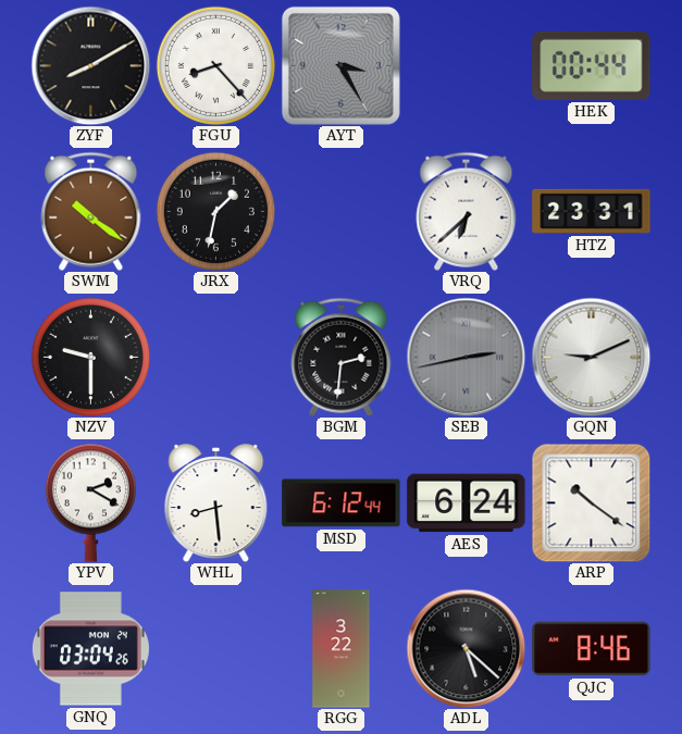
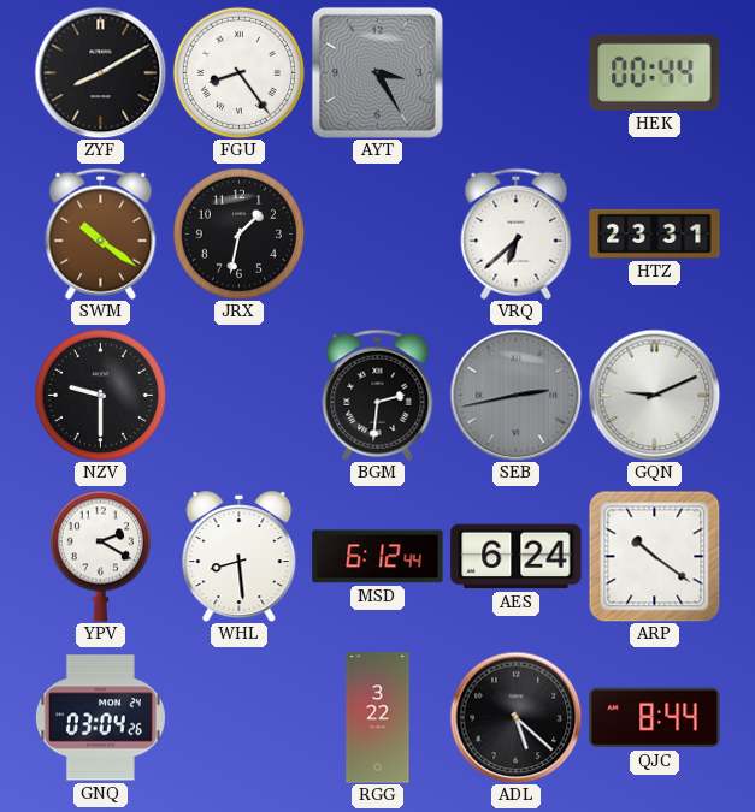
FGU: 8:23 -> 8:24
QJC: 8:46 -> 8:44
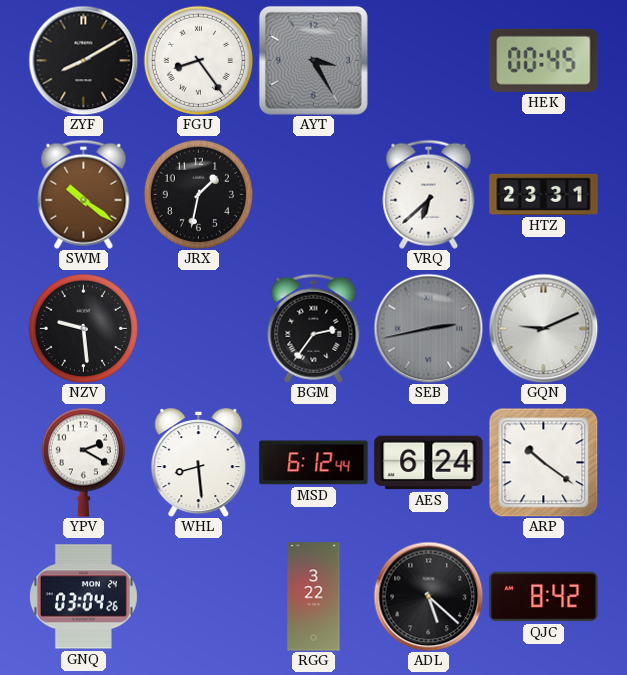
HEK: 00:44 -> 00:45
NZV: 9:30 -> 9:29
BGM: 2:31 -> 2:36
QJC: 8:44 -> 8:42
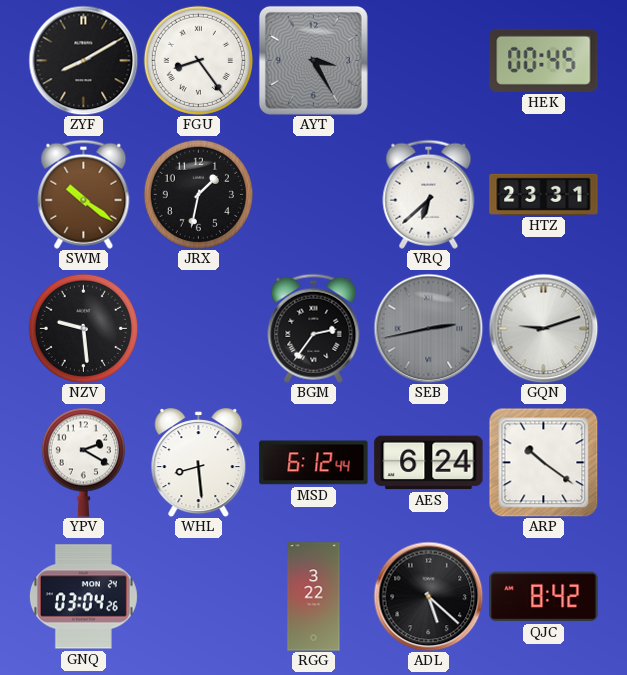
GQN: 9:11 -> 9:12
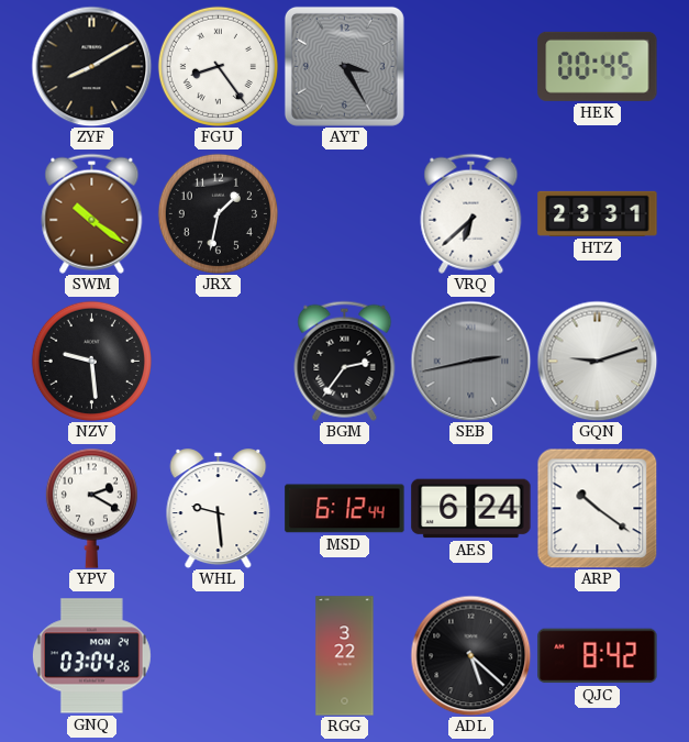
WHL: 8:29 -> 9:29
